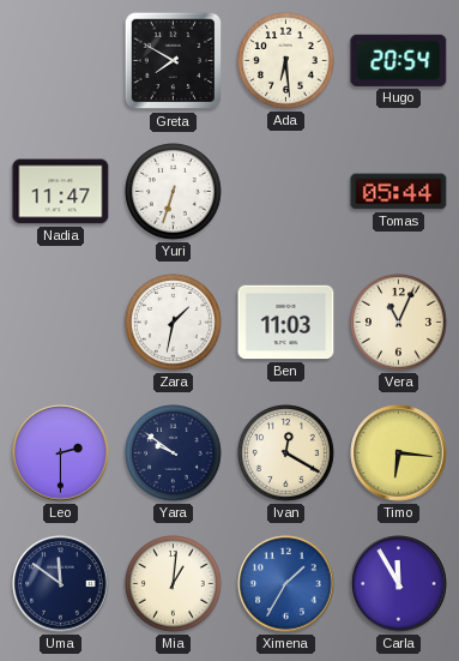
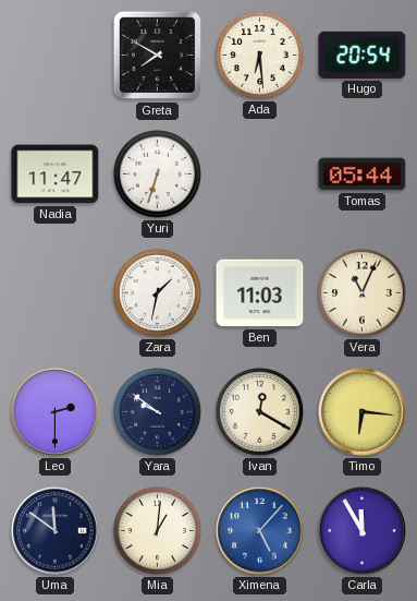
Ximena: 1:35 -> 5:07
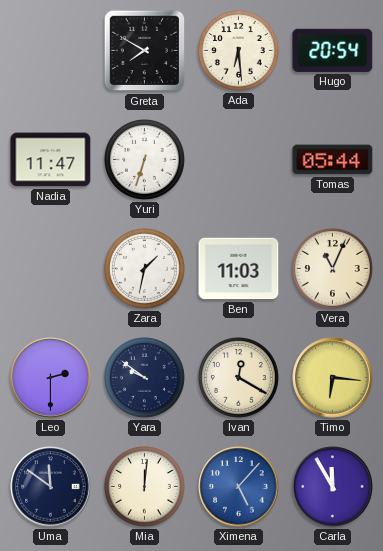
Mia: 1:01 -> 12:01
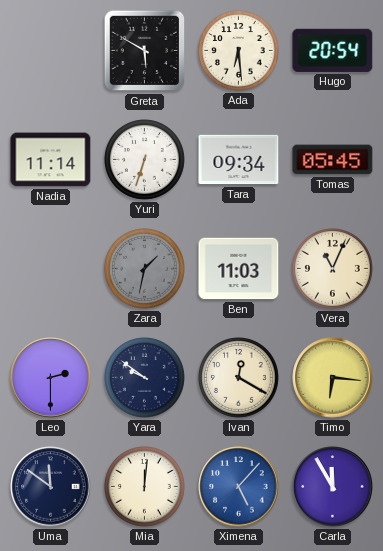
Greta: 7:50 -> 5:50
Nadia: 11:47 -> 11:14
Tara: none -> 09:34
Tomas: 05:44 -> 05:45
Zara dial: white -> grey
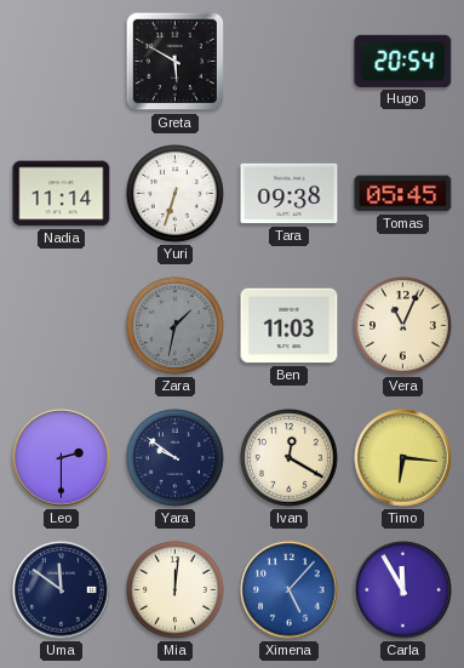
Ada: 6:29 -> none
Tara: 09:34 -> 09:38
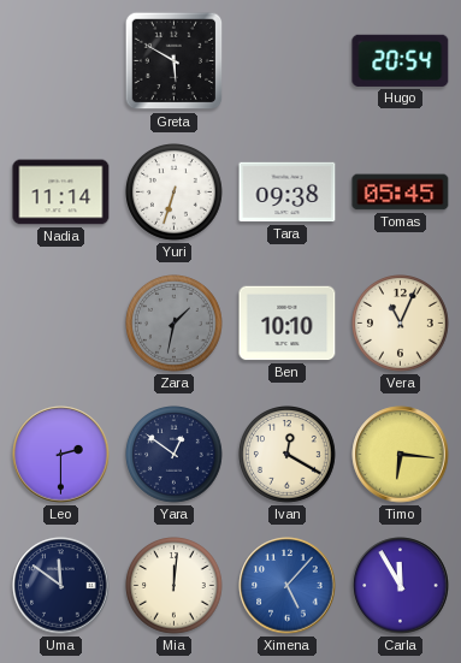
Ben: 11:03 -> 10:10
Yara: 9:51 -> 12:51
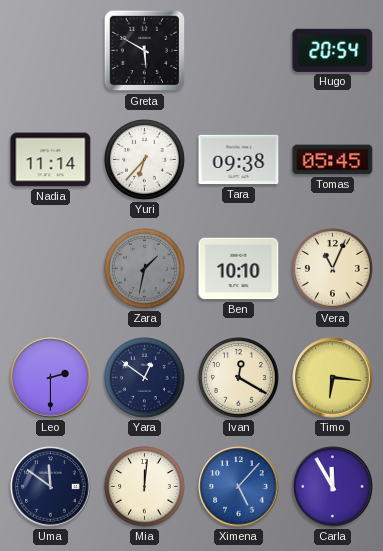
Yuri: 6:33 -> 6:37
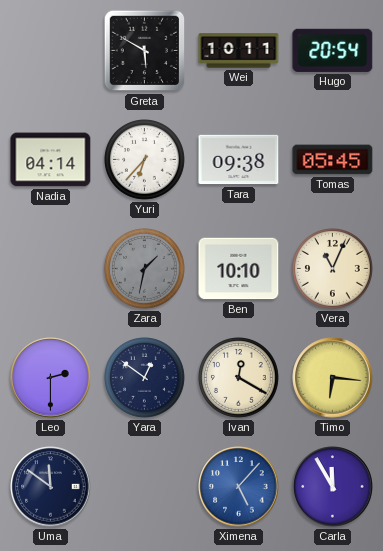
Wei: none -> 10:11
Nadia: 11:14 -> 04:14
Mia: 12:01 -> none
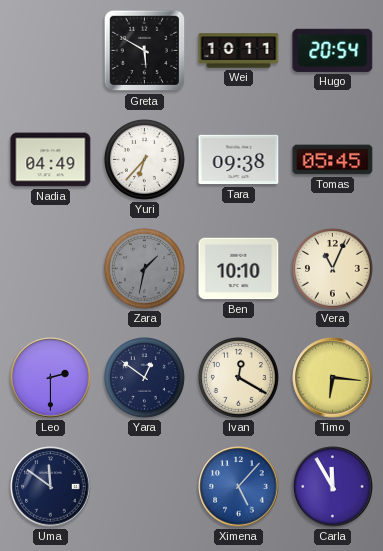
Nadia: 04:14 -> 04:49
